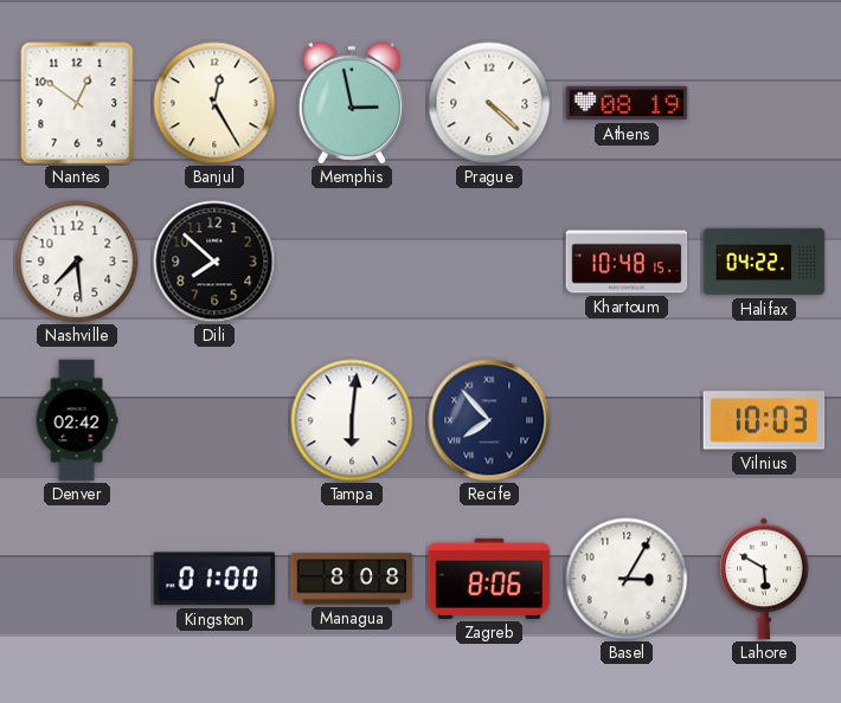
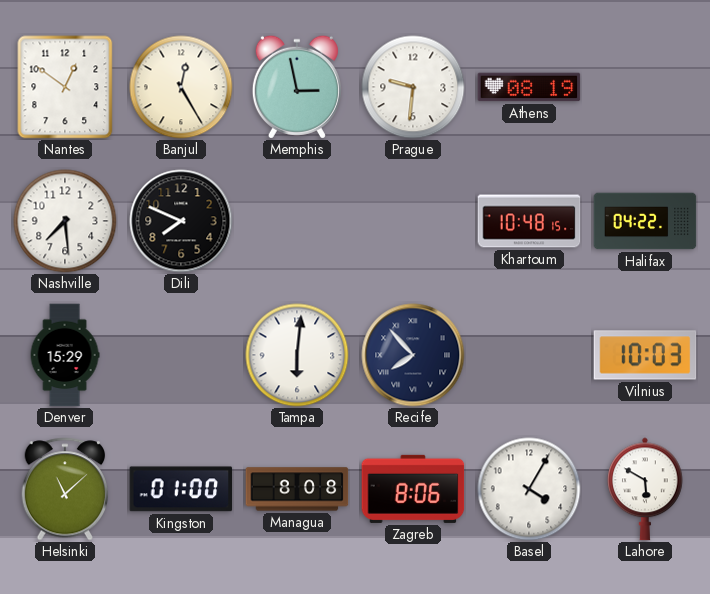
Prague: 4:22 -> 9:31
Dili: 7:52 -> 7:49
Denver: 02:42 -> 15:29
Helsinki: none -> 11:08
Basel: 3:05 -> 4:05
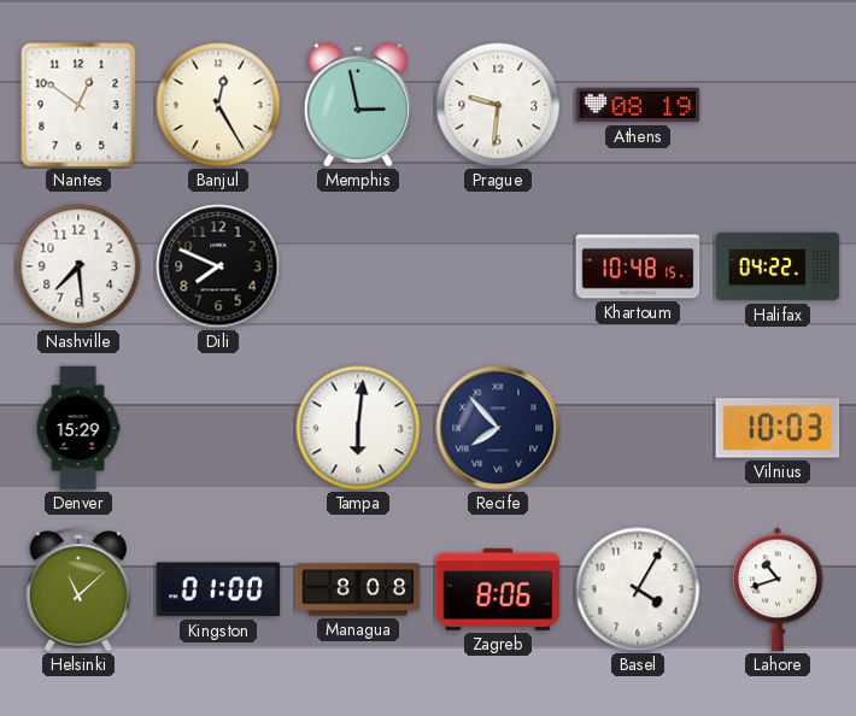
Lahore: 5:50 -> 10:42
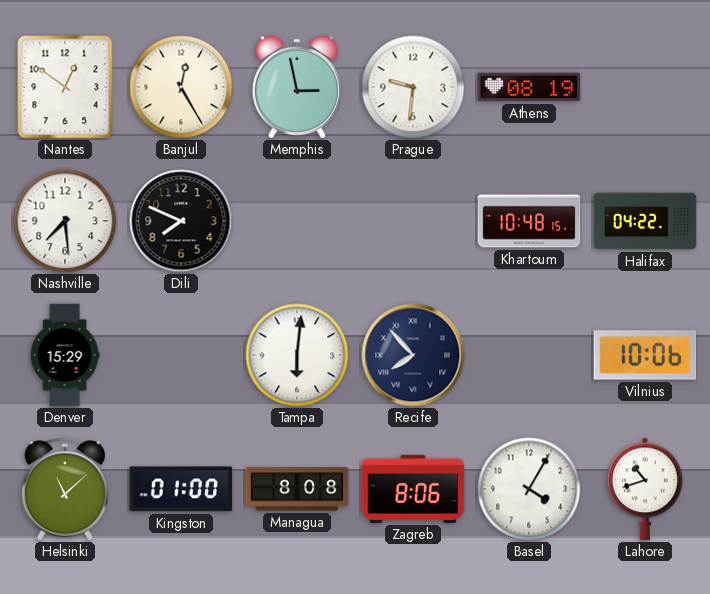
Vilnius: 10:03 -> 10:06
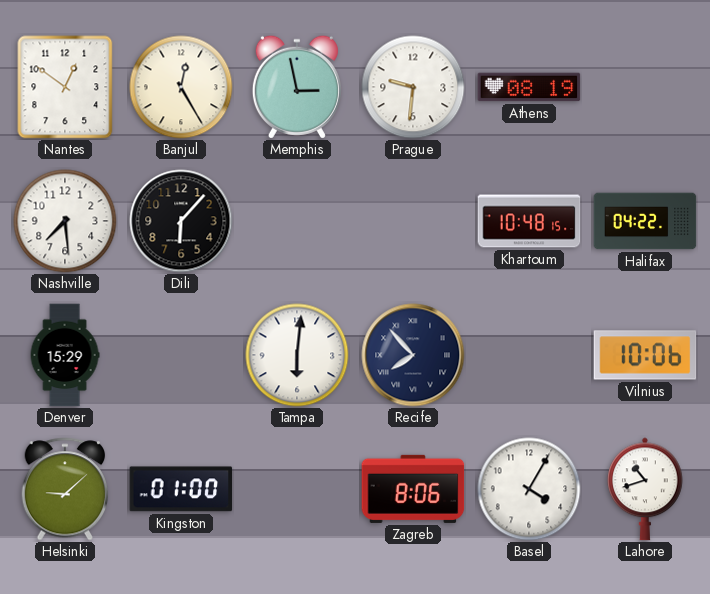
Dili: 7:49 -> 6:07
Helsinki: 11:08 -> 9:08
Managua: 8:08 -> none
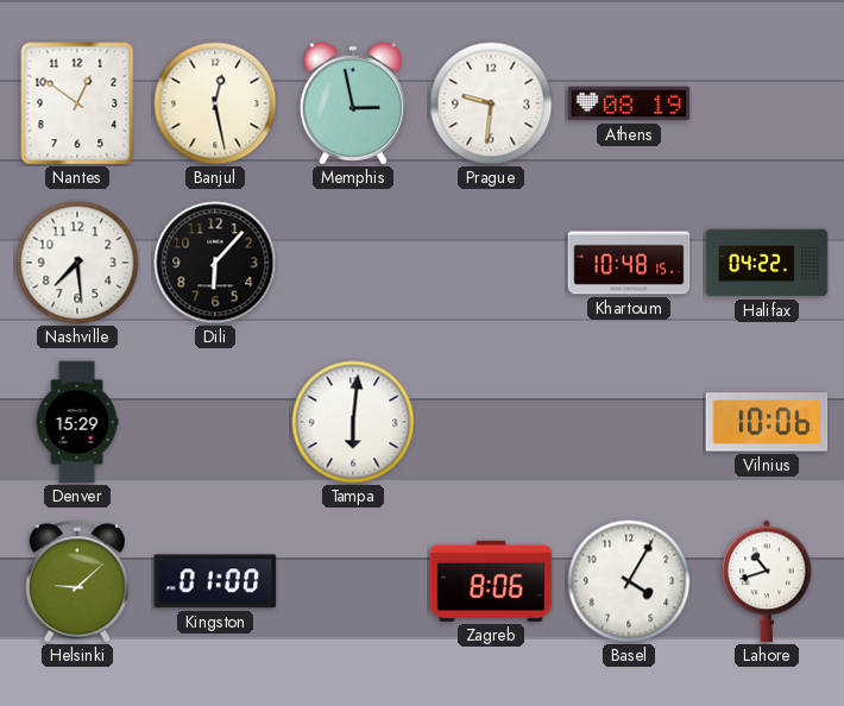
Banjul: 12:25 -> 12:28
Recife: 7:53 -> none
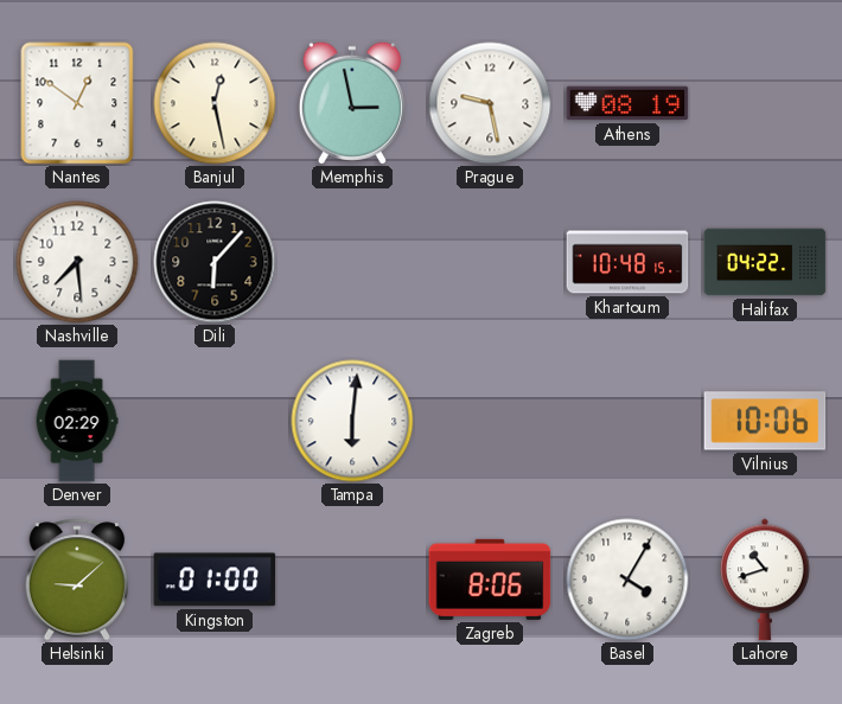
Prague: 9:31 -> 9:28
Denver: 15:29 -> 02:29
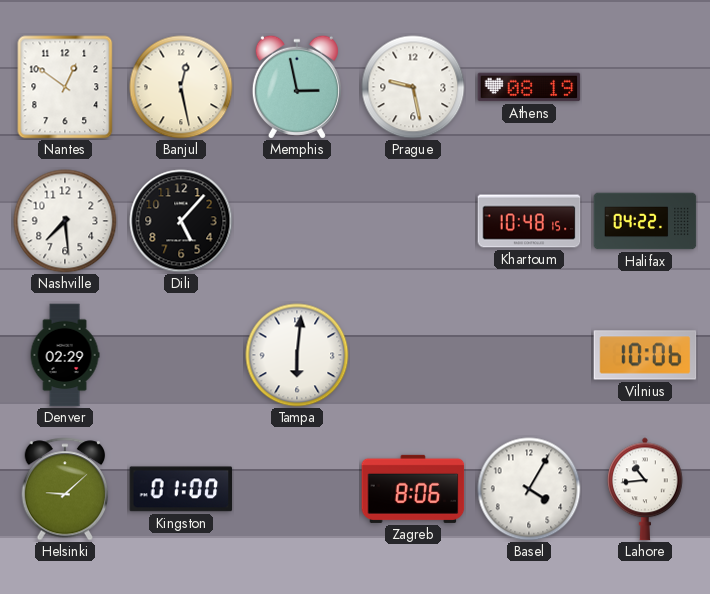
Dili: 6:07 -> 5:07
Lahore: 10:42 -> 10:44
